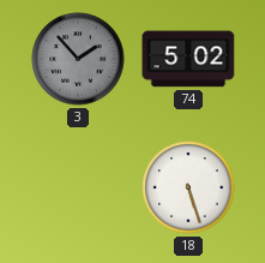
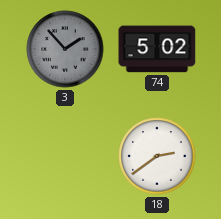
18: 5:27 -> 2:39
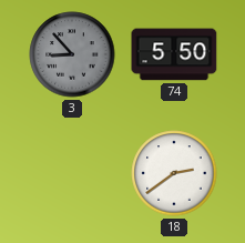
3: 1:53 -> 8:53
74: 5:02 -> 5:50
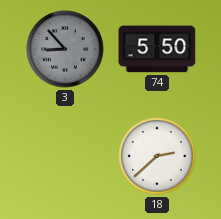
18: 2:39 -> 2:38
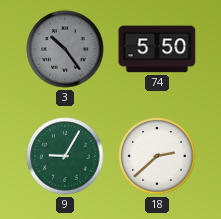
3: 8:53 -> 10:24
9: none -> 9:05
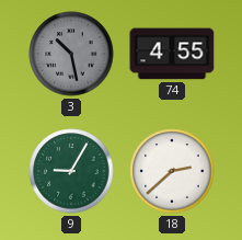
3: 10:24 -> 10:28
74: 5:50 -> 4:55
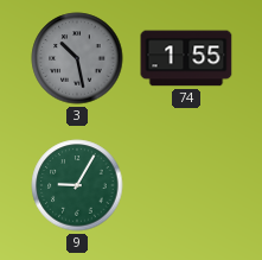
74: 4:55 -> 1:55
18: 2:38 -> none
